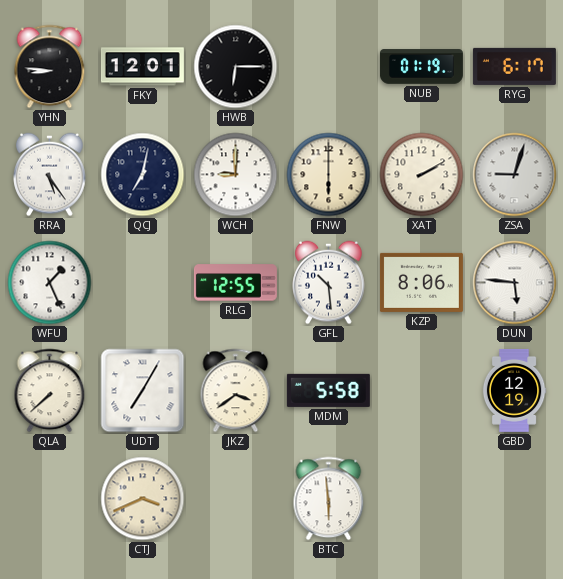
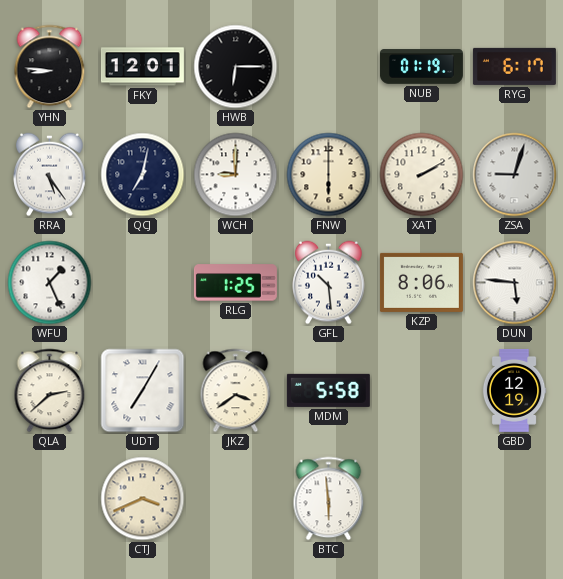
RLG: 12:55 -> 1:25
QLA: 7:38 -> 2:38
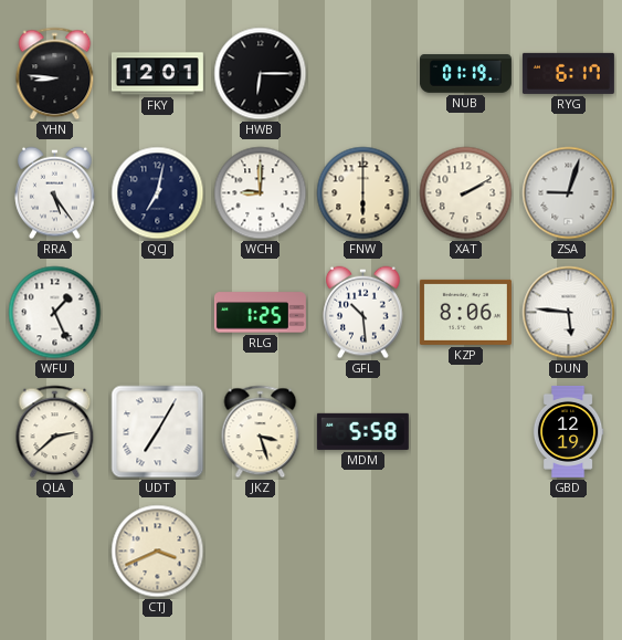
JKZ: 3:39 -> 3:27
BTC: 5:59 -> none
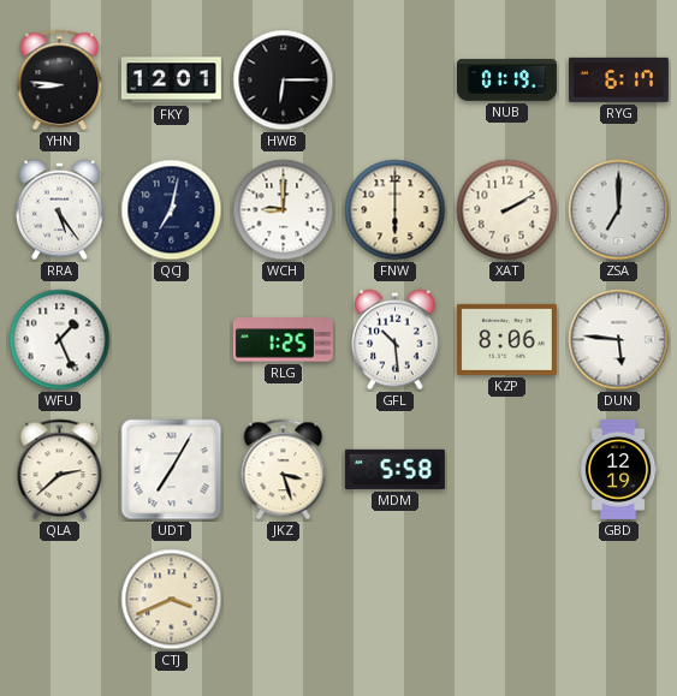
ZSA: 9:03 -> 7:00
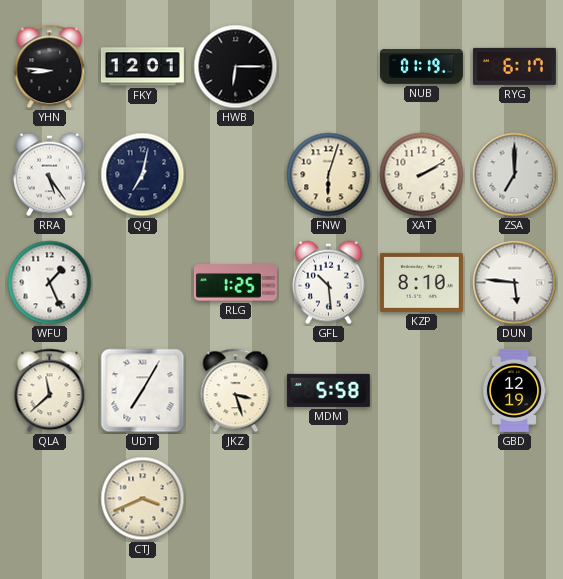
WCH: 9:00 -> none
FNW: 6:00 -> 6:03
KZP: 8:06 -> 8:10
QLA: 2:38 -> 11:38
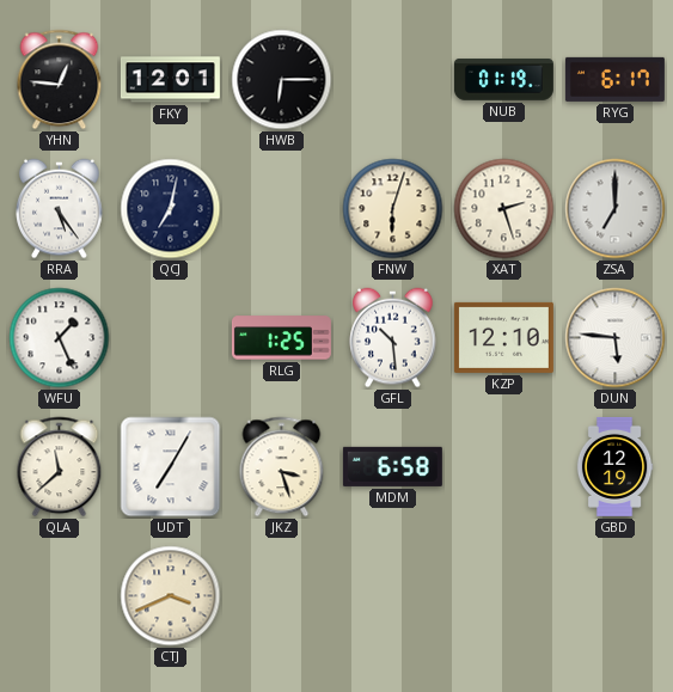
YHN: 8:46 -> 12:46
XAT: 2:10 -> 2:27
KZP: 8:10 -> 12:10
MDM: 5:58 -> 6:58
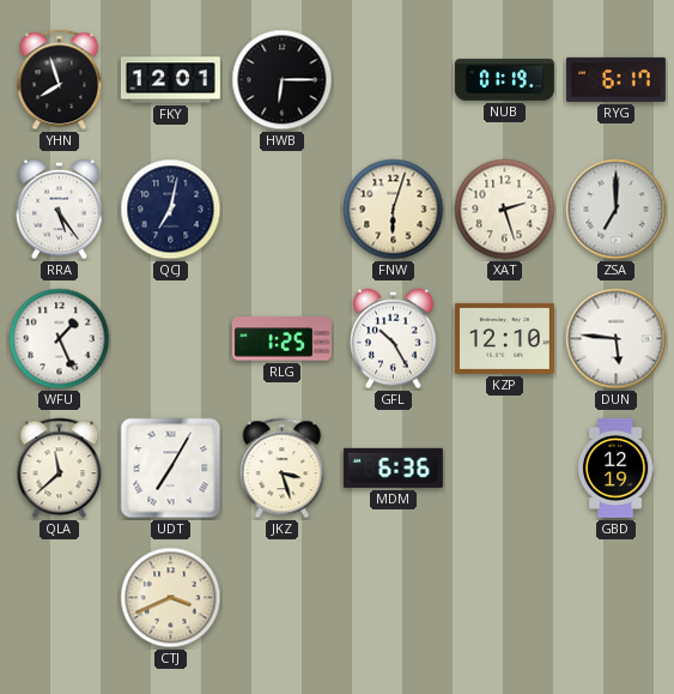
YHN: 12:46 -> 7:57
GFL: 10:29 -> 10:25
MDM: 6:58 -> 6:36
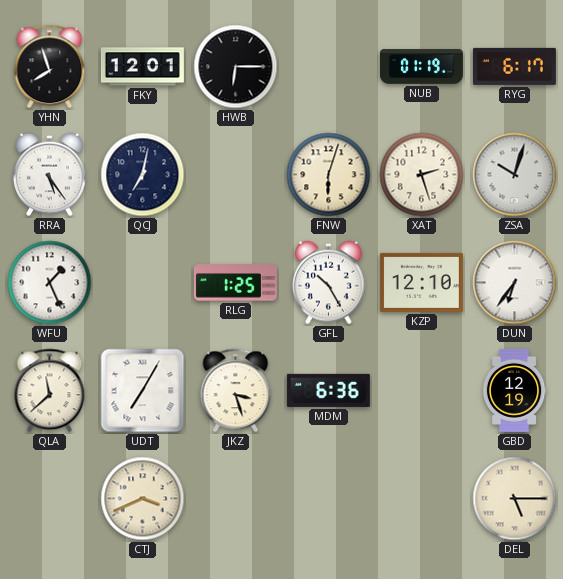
ZSA: 7:00 -> 10:03
DUN: 5:46 -> 6:36
DEL: none -> 5:15
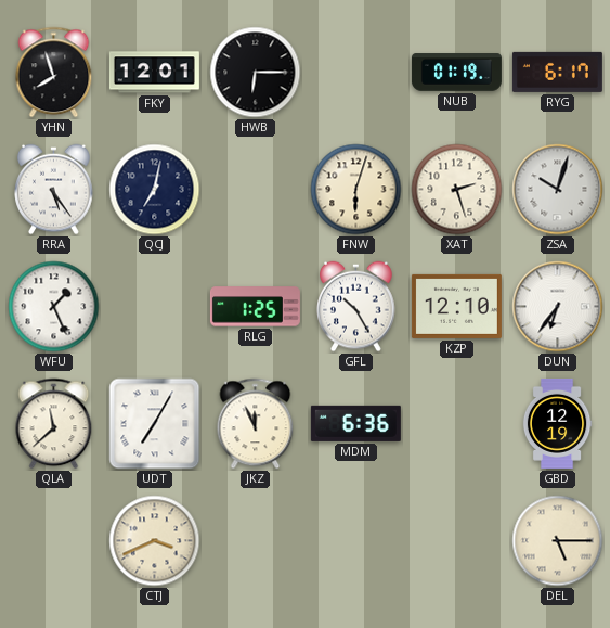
JKZ: 3:27 -> 11:56
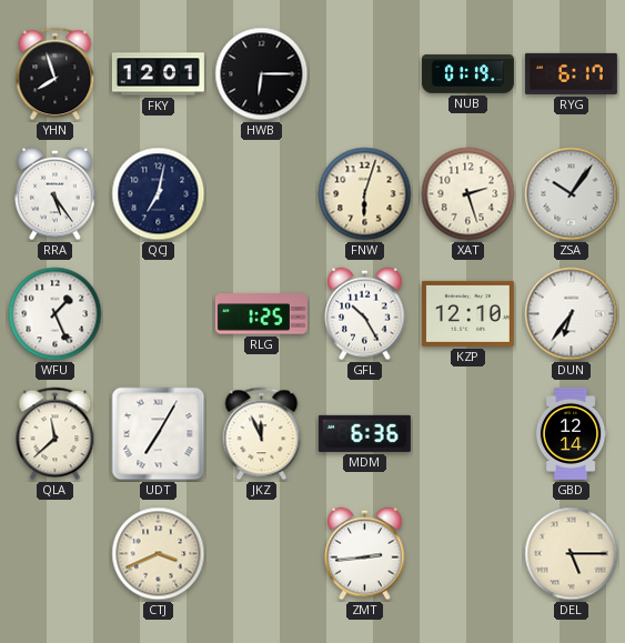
ZSA: 10:03 -> 10:06
GBD: 12:19 -> 12:14
ZMT: none -> 2:44
